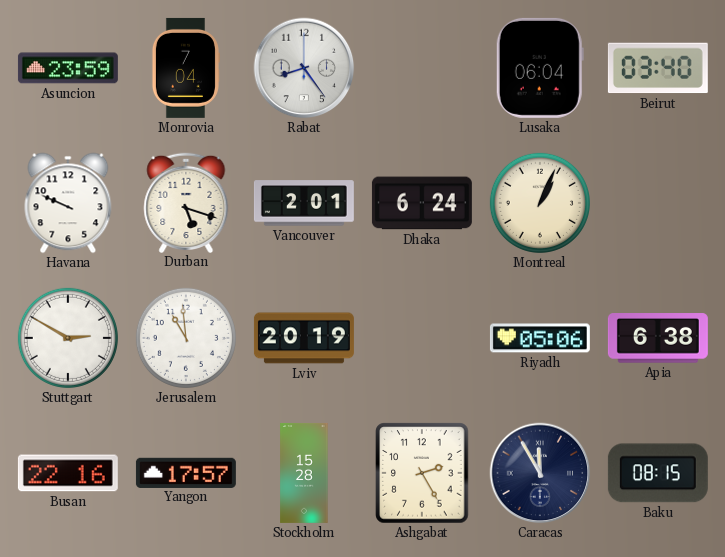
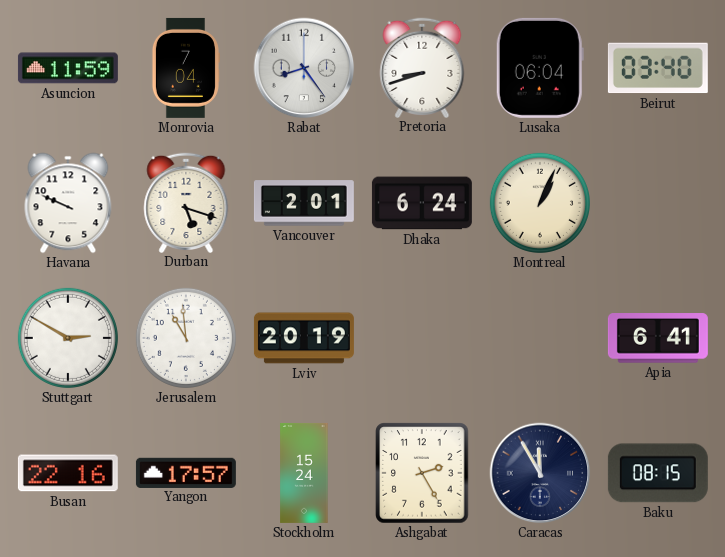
Asuncion: 23:59 -> 11:59
Pretoria: none -> 8:42
Riyadh: 05:06 -> none
Apia: 6:38 -> 6:41
Stockholm: 15:28 -> 15:24
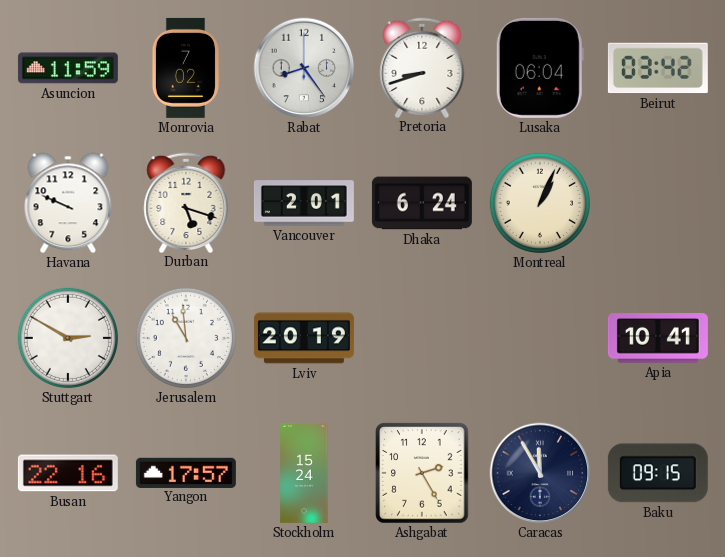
Monrovia: 7:04 -> 7:02
Beirut: 03:40 -> 03:42
Apia: 6:41 -> 10:41
Baku: 08:15 -> 09:15
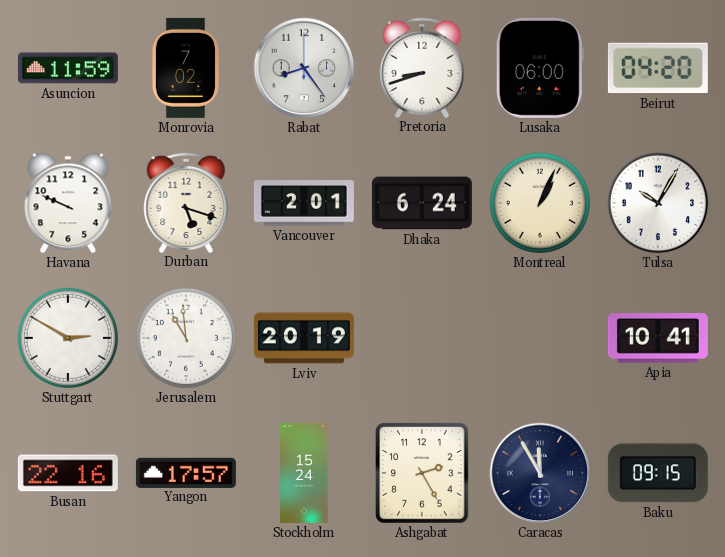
Lusaka: 06:04 -> 06:00
Beirut: 03:42 -> 04:20
Tulsa: none -> 10:05
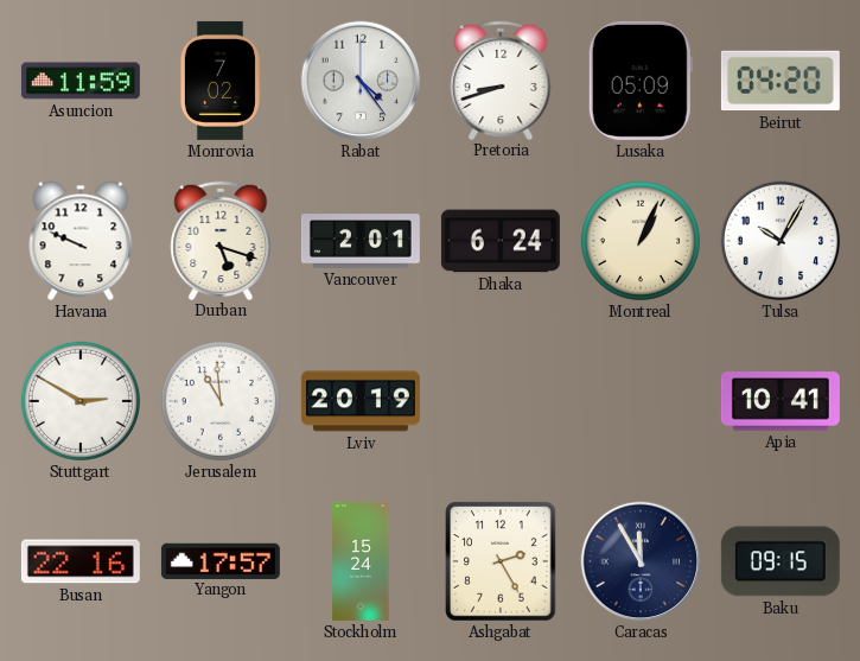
Rabat: 8:24 -> 4:24
Lusaka: 06:00 -> 05:09
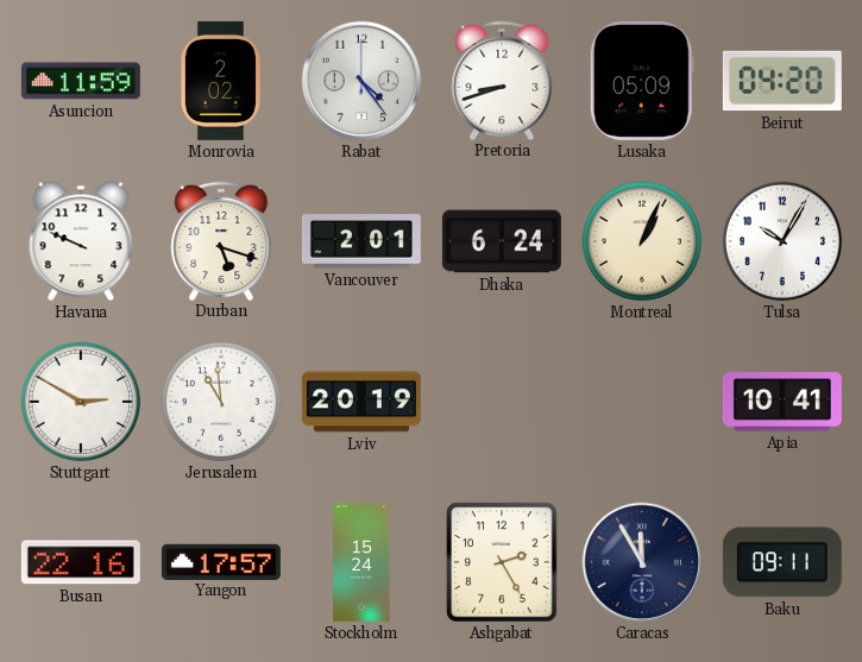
Monrovia: 7:02 -> 2:02
Baku: 09:15 -> 09:11
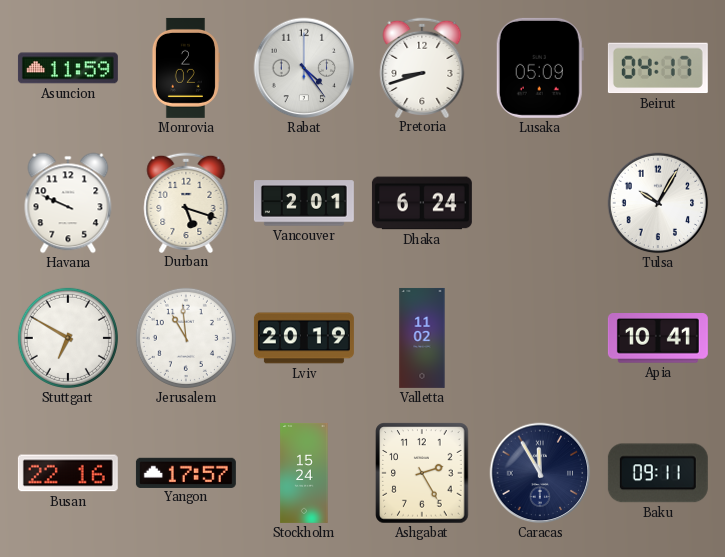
Beirut: 04:20 -> 04:17
Montreal: 1:04 -> none
Stuttgart: 2:50 -> 6:50
Valletta: none -> 11:02
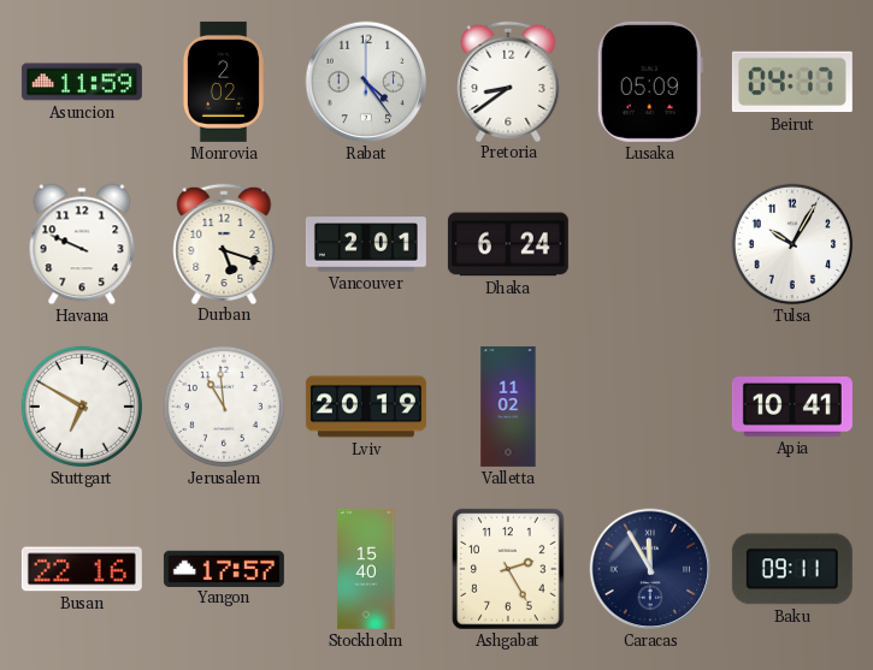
Pretoria: 8:42 -> 8:39
Stockholm: 15:24 -> 15:40
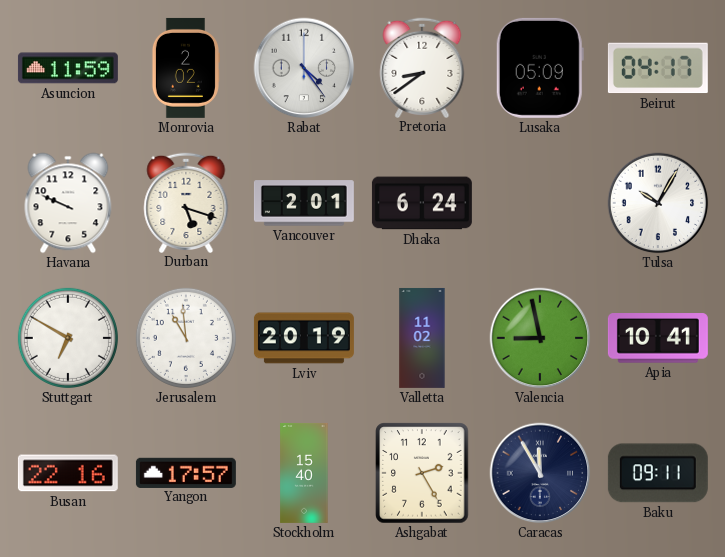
Valencia: none -> 8:58
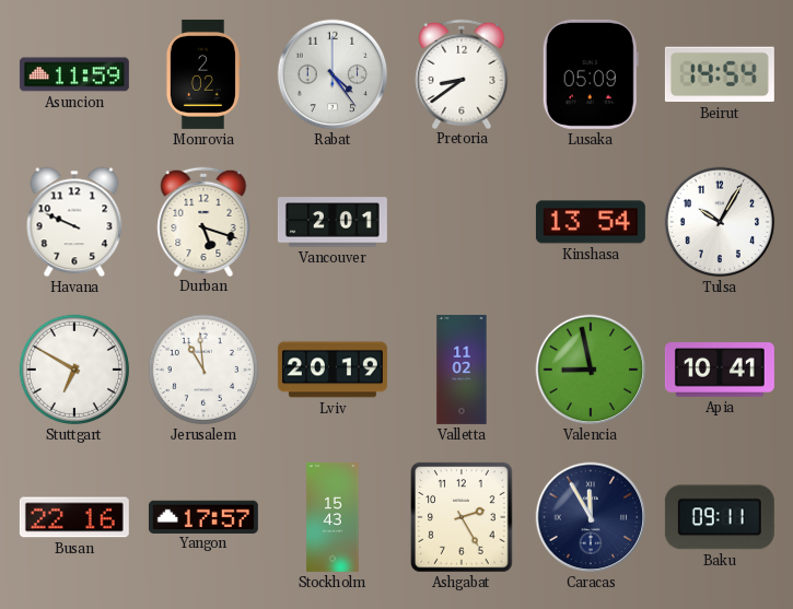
Beirut: 04:17 -> 14:54
Dhaka: 6:24 -> none
Kinshasa: none -> 13:54
Stockholm: 15:40 -> 15:43
